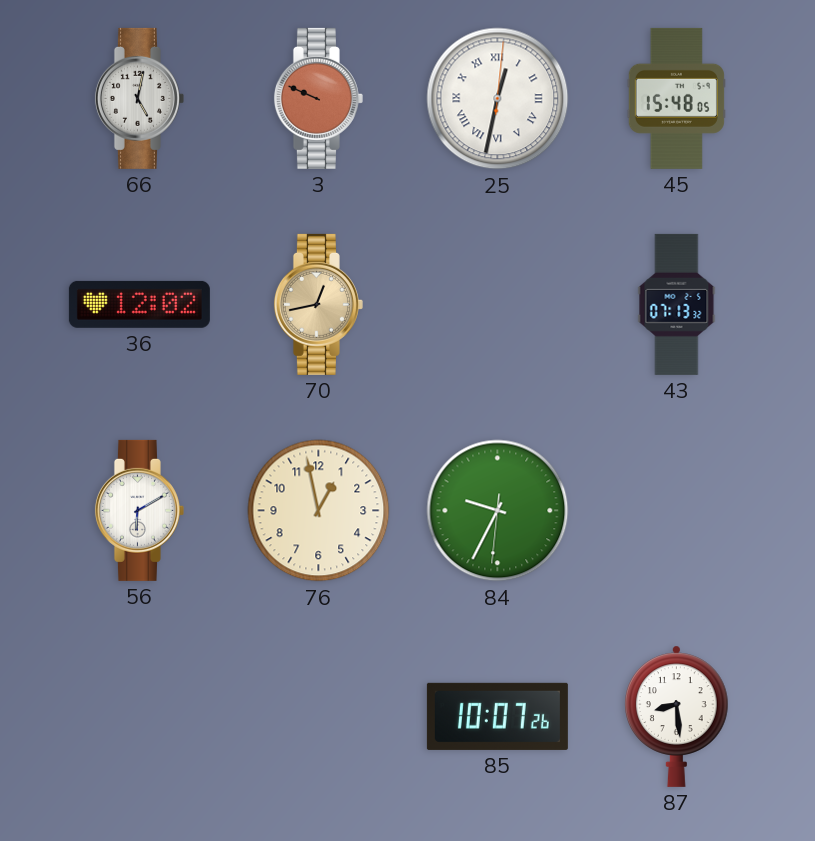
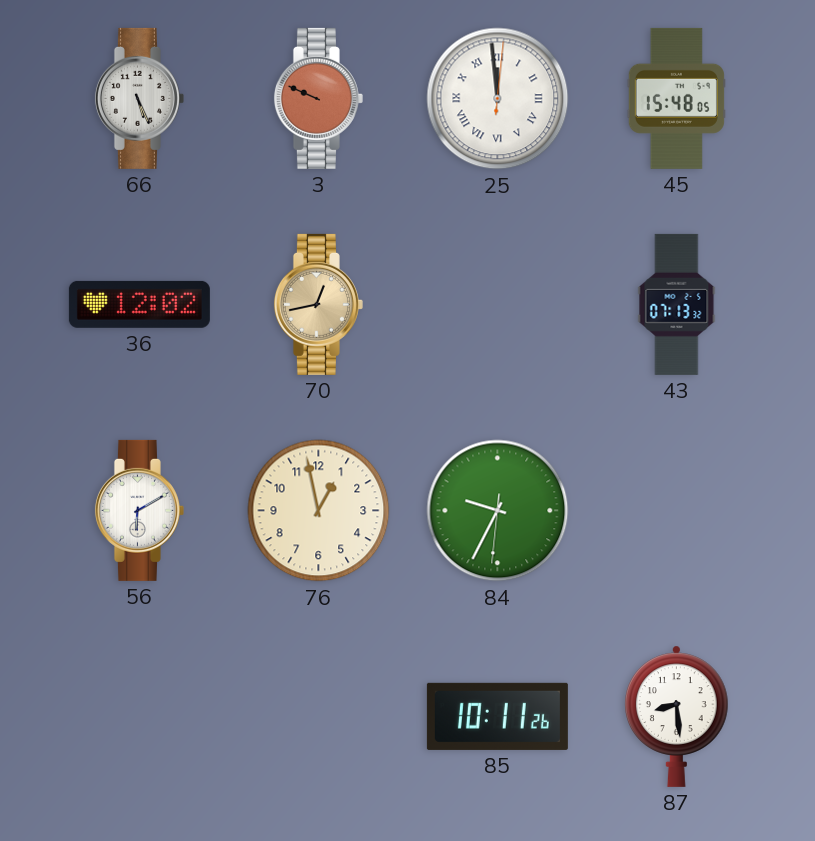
66: 5:02 -> 5:26
25: 12:32 -> 11:59
85: 10:07 -> 10:11
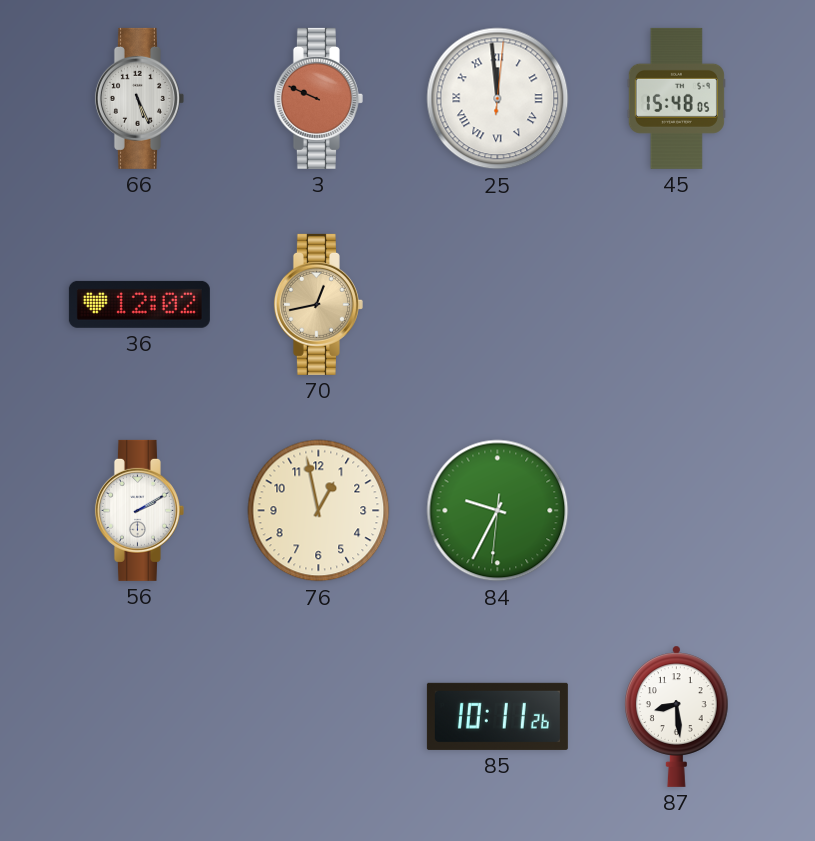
43: 07:13 -> none
56: 6:10 -> 2:10
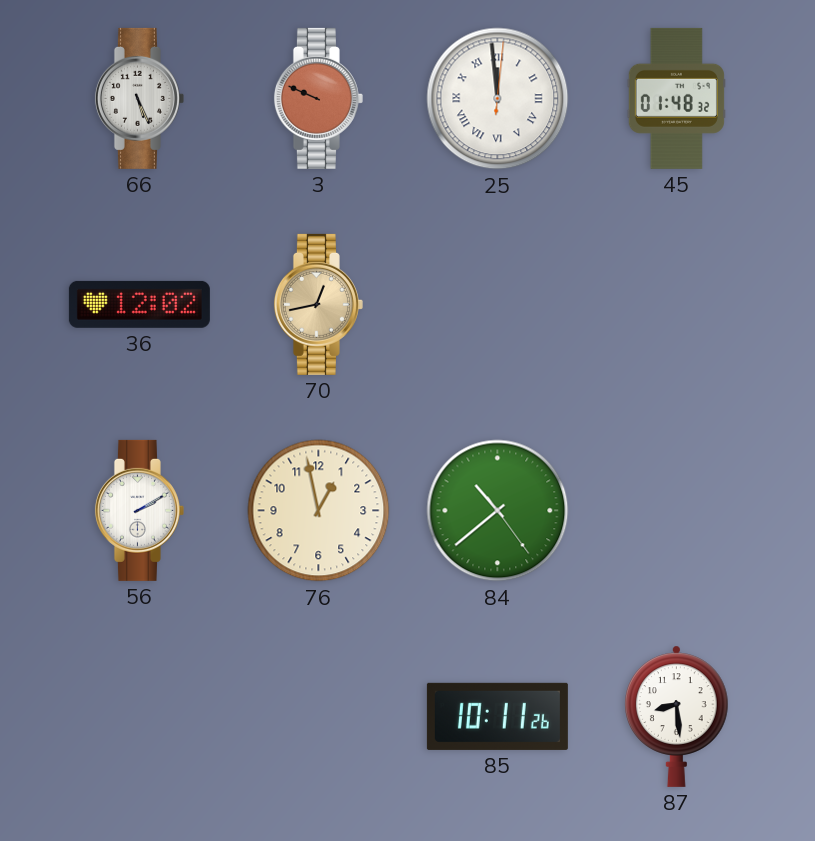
45: 15:48 -> 01:48
84: 9:34 -> 10:38
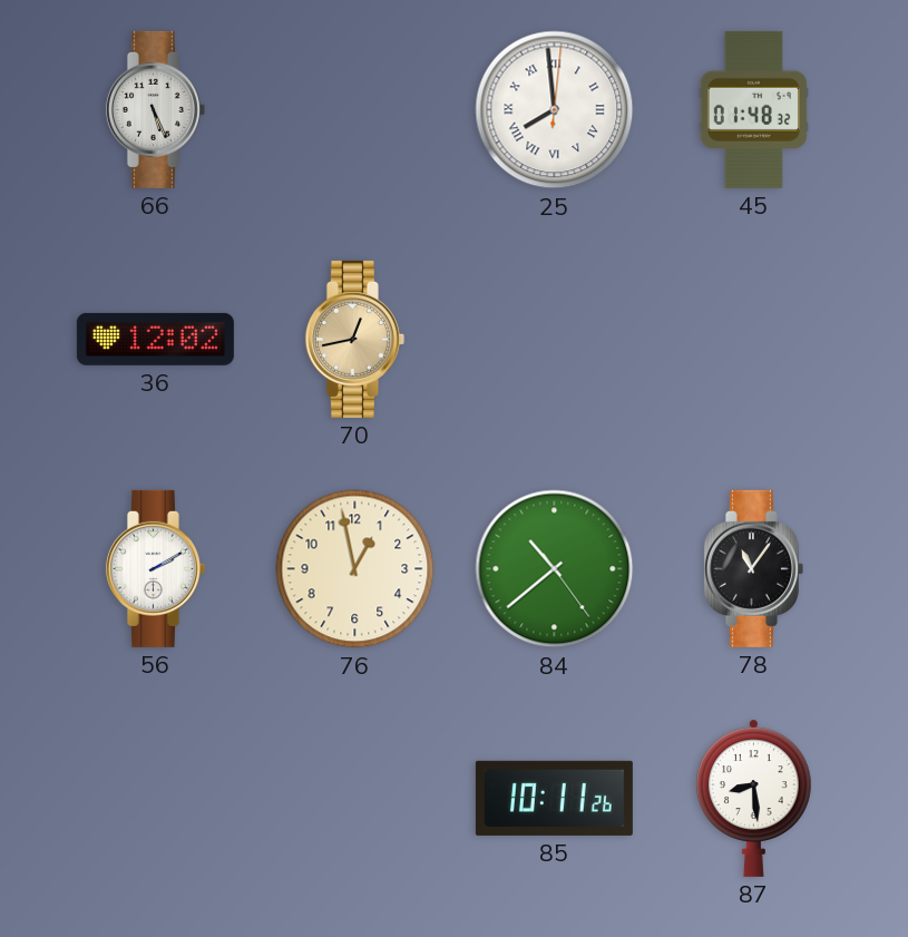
3: 9:49 -> none
25: 11:59 -> 7:59
78: none -> 11:06
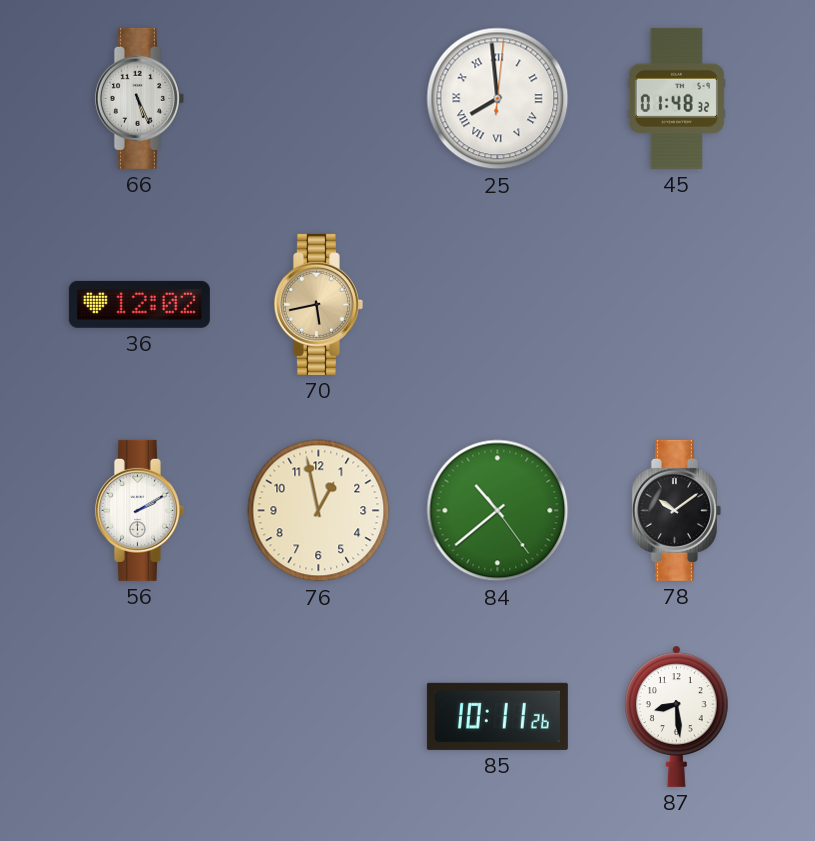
70: 12:43 -> 5:43
78: 11:06 -> 10:09
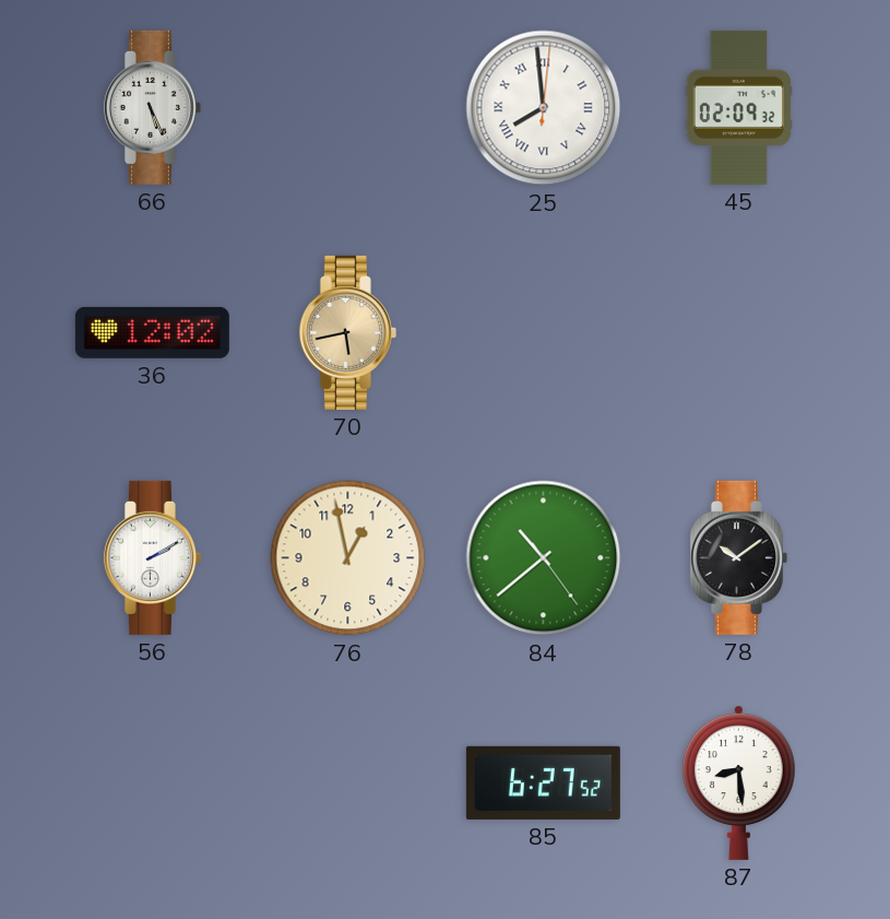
45: 01:48 -> 02:09
85: 10:11 -> 6:27
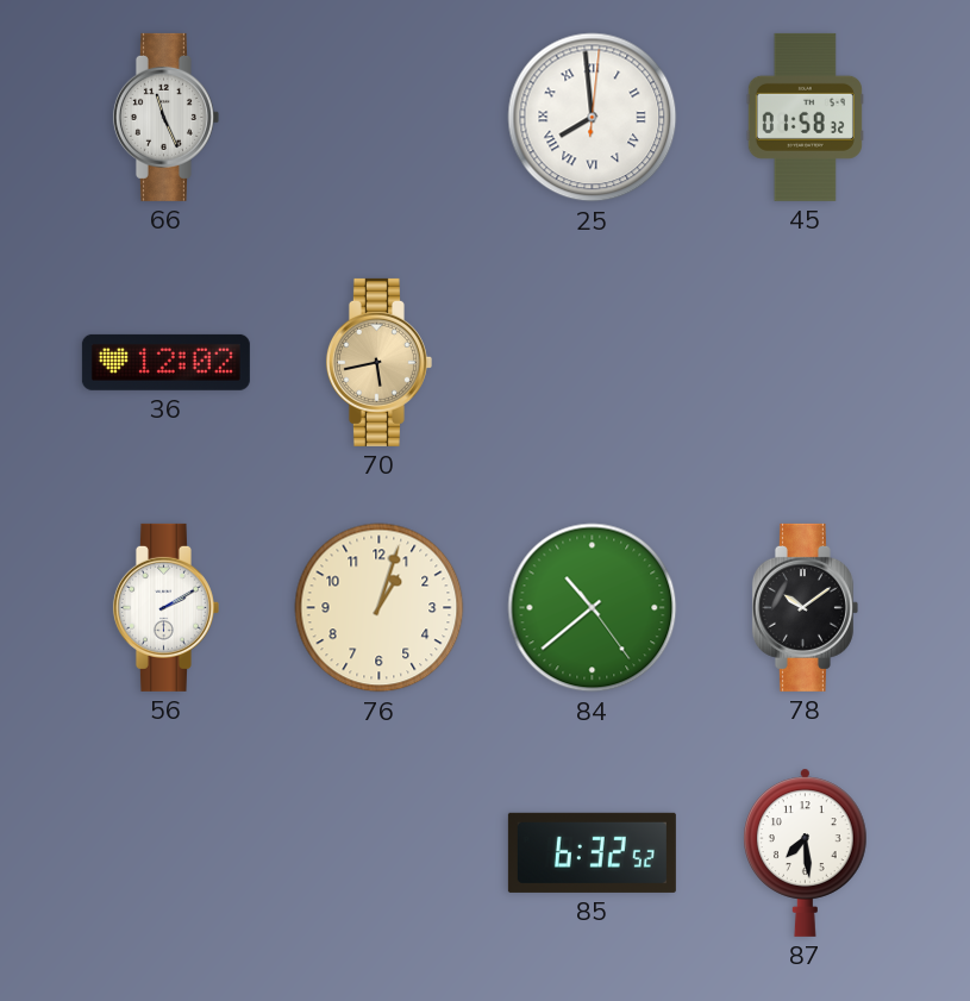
66: 5:26 -> 11:26
45: 02:09 -> 01:58
76: 12:58 -> 1:03
85: 6:27 -> 6:32
87: 8:29 -> 7:29
